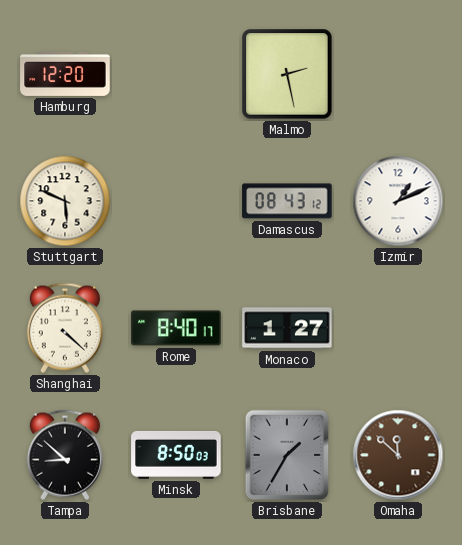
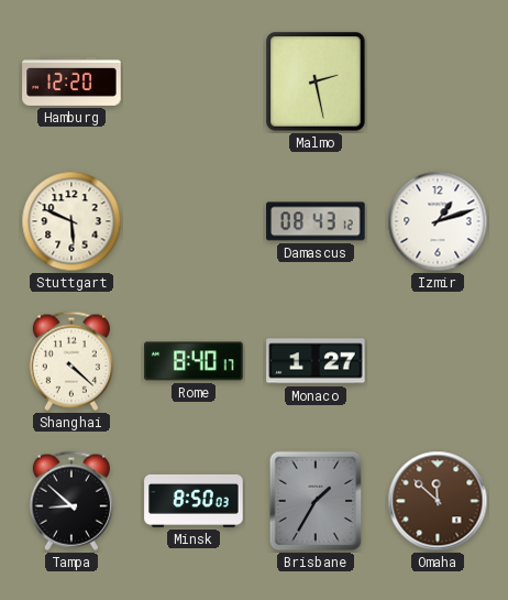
Izmir: 1:11 -> 1:12
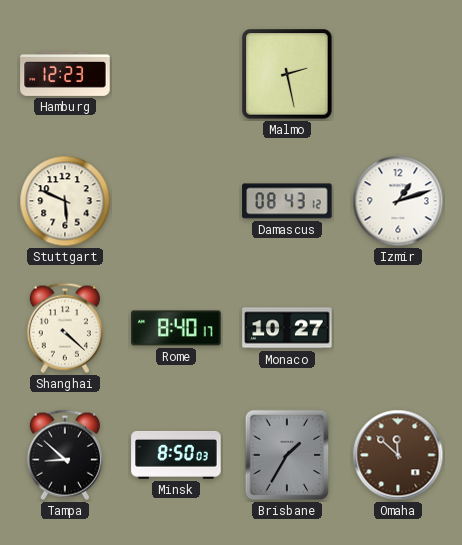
Hamburg: 12:20 -> 12:23
Monaco: 1:27 -> 10:27
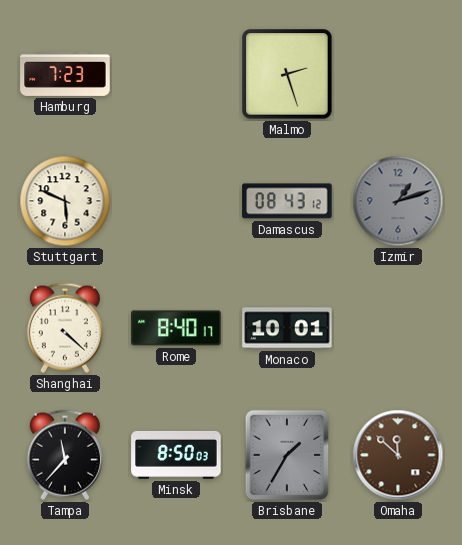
Hamburg: 12:23 -> 7:23
Malmo: 2:28 -> 2:27
Izmir dial: white -> grey
Monaco: 10:27 -> 10:01
Tampa: 8:52 -> 11:37
